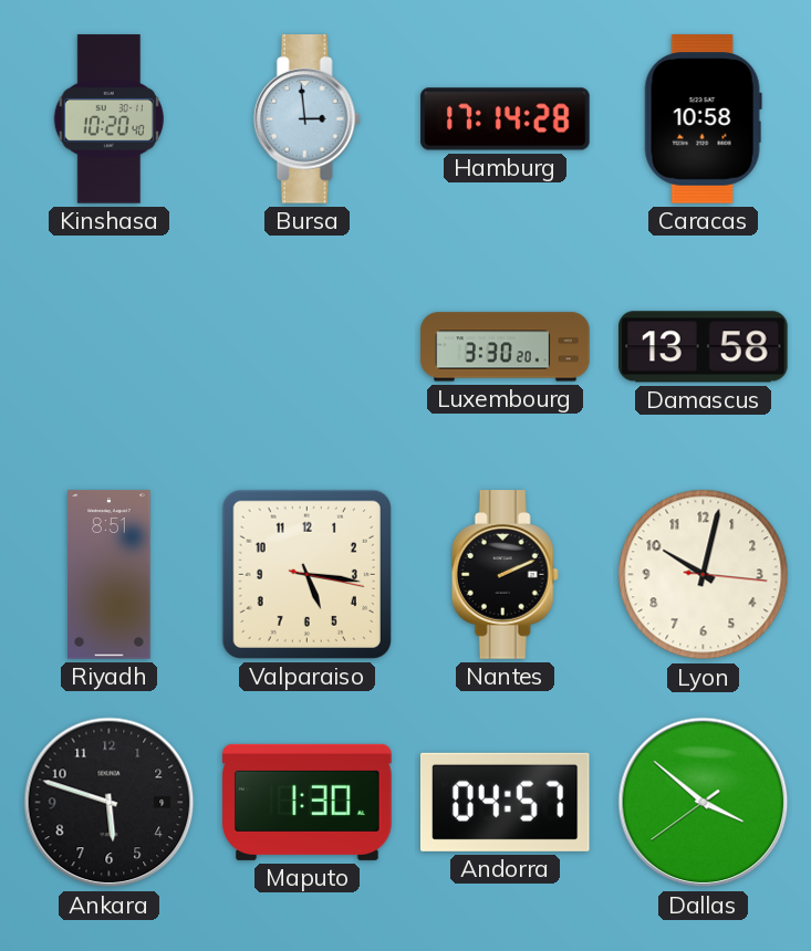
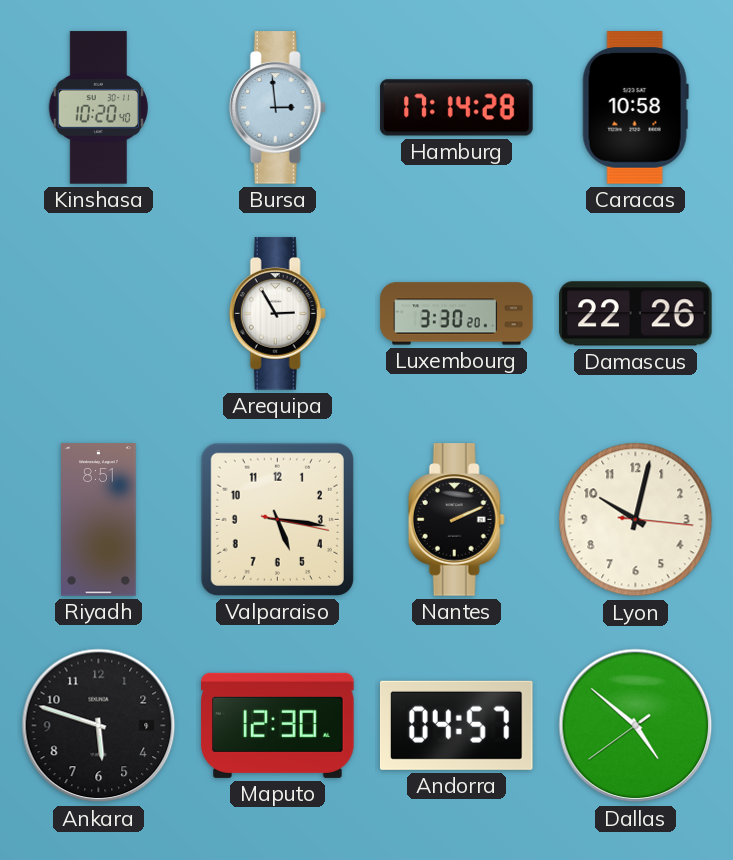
Arequipa: none -> 2:55
Damascus: 13:58 -> 22:26
Maputo: 1:30 -> 12:30
Dallas: 3:51 -> 4:51
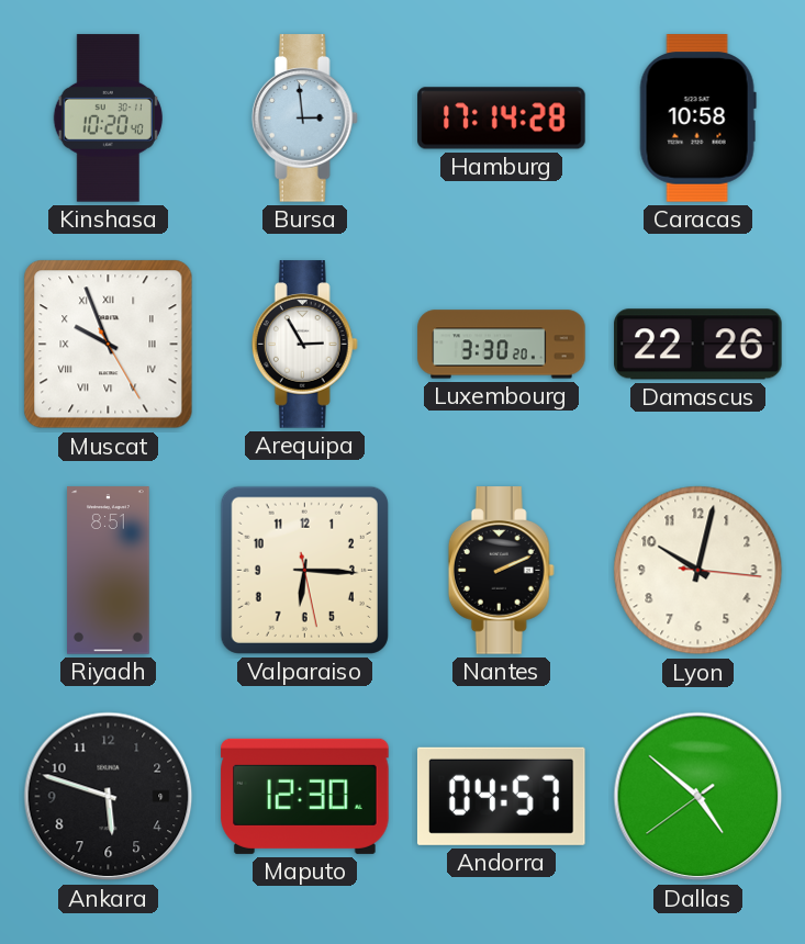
Muscat: none -> 9:56
Valparaiso: 5:16 -> 6:15
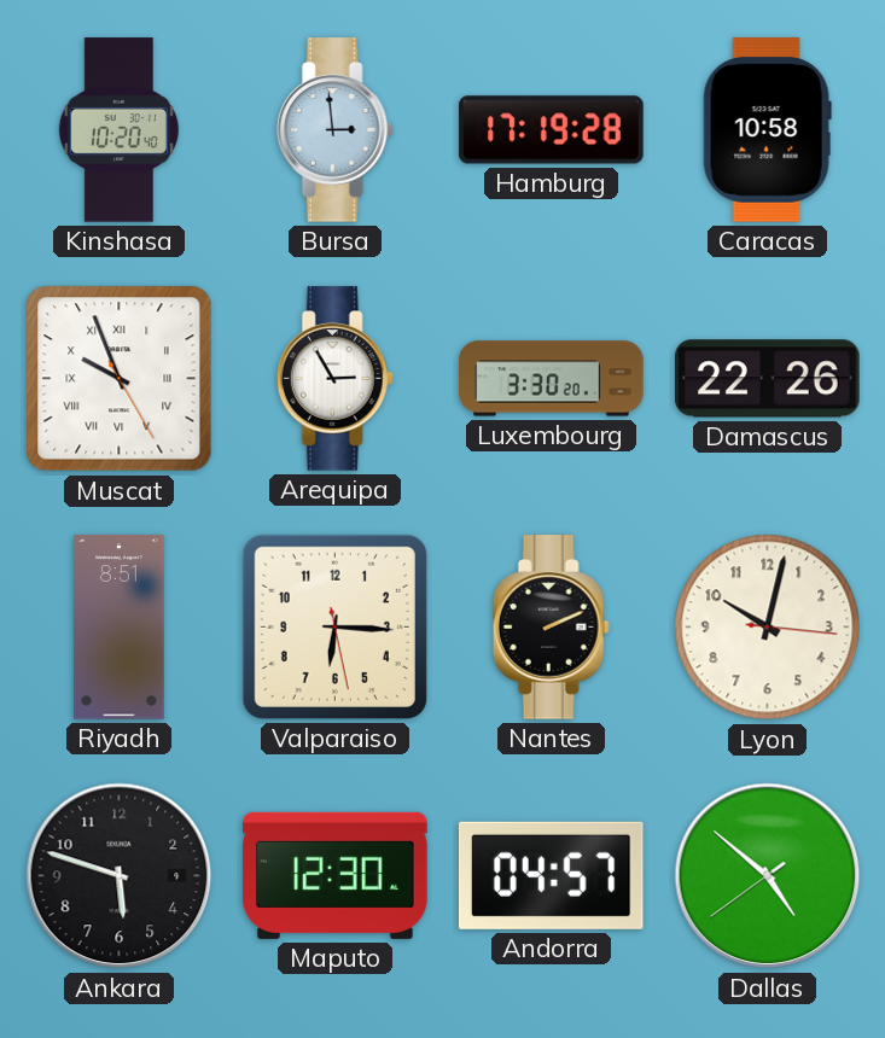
Hamburg: 17:14 -> 17:19
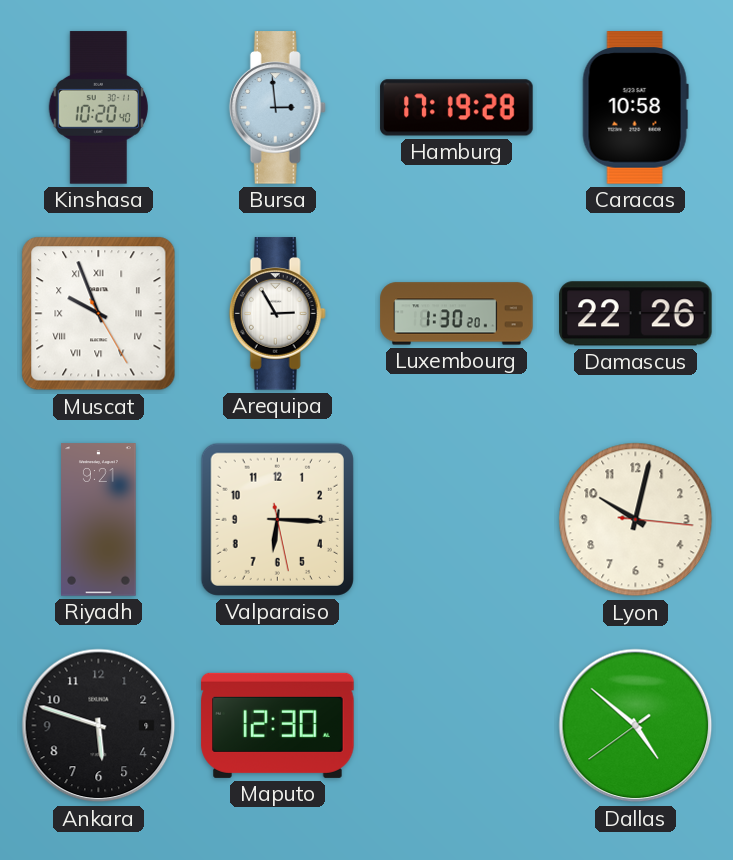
Luxembourg: 3:30 -> 1:30
Riyadh: 8:51 -> 9:21
Nantes: 2:11 -> none
Andorra: 04:57 -> none
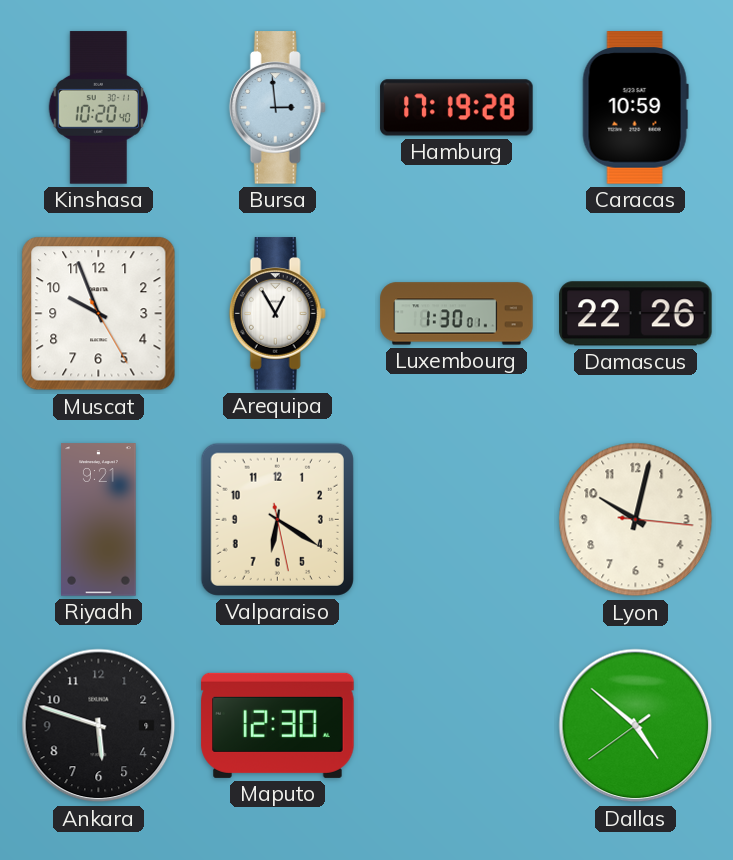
Caracas: 10:58 -> 10:59
Muscat numerals: Roman -> Arabic
Arequipa: 2:55 -> 12:55
Luxembourg: 1:30:20 -> 1:30:01
Valparaiso: 6:15 -> 6:20
